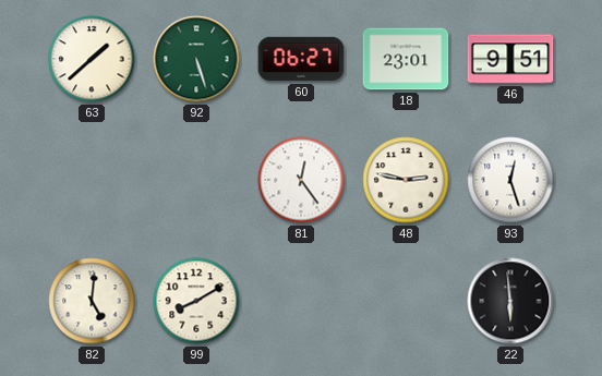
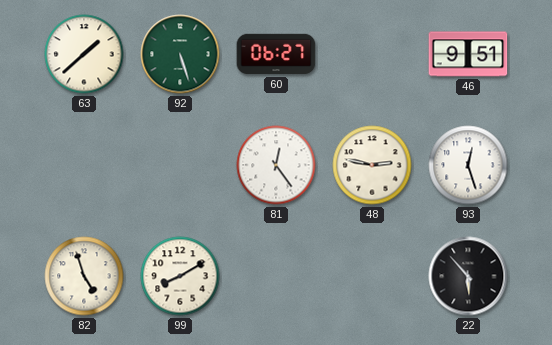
18: 23:01 -> none
82: 5:01 -> 4:57
22: 5:59 -> 5:53
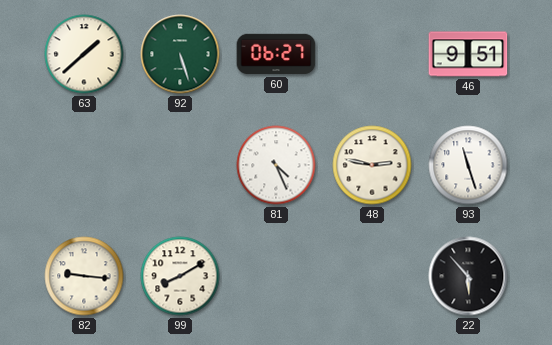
81: 12:24 -> 4:26
93: 12:27 -> 11:27
82: 4:57 -> 9:16
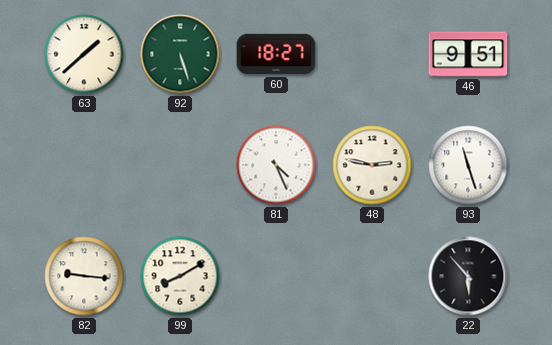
60: 06:27 -> 18:27
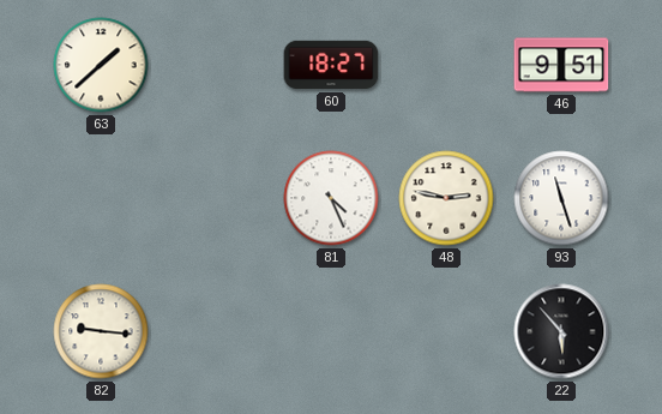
92: 5:27 -> none
99: 8:10 -> none
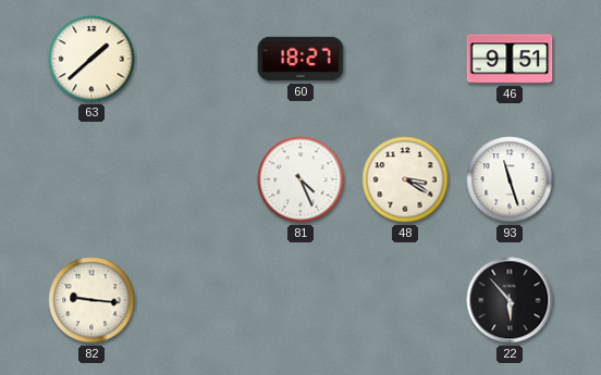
48: 2:47 -> 3:20
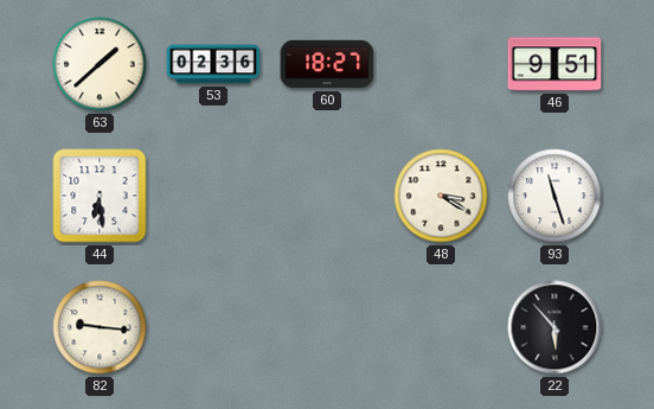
53: none -> 02:36
44: none -> 6:29
81: 4:26 -> none
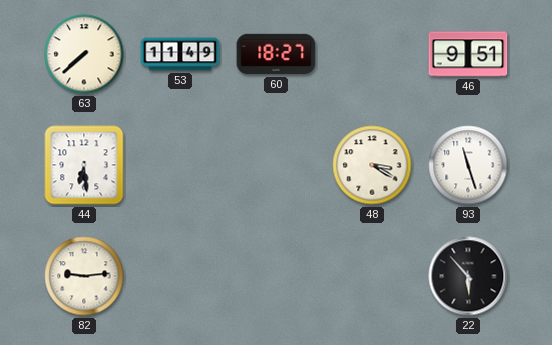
63: 1:38 -> 7:38
53: 02:36 -> 11:49
82: 9:16 -> 9:14
